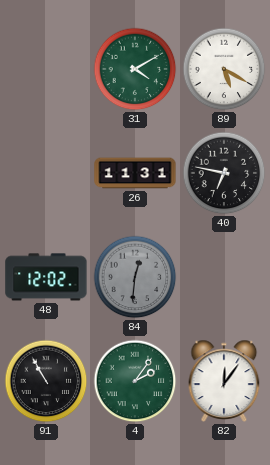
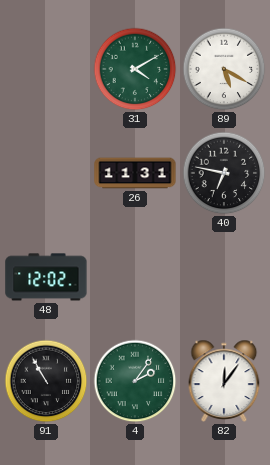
84: 12:31 -> none
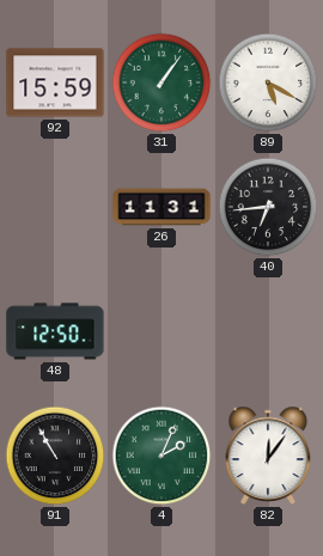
92: none -> 15:59
31: 4:10 -> 1:06
40: 6:47 -> 6:44
48: 12:02 -> 12:50
4: 2:06 -> 2:04
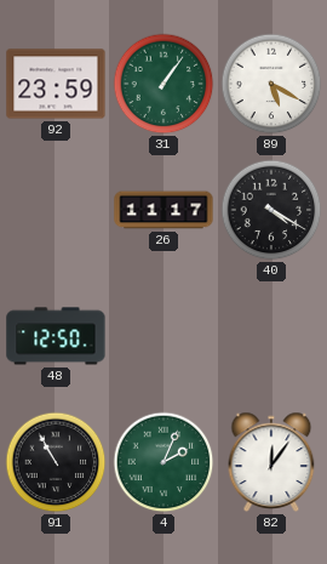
92: 15:59 -> 23:59
26: 11:31 -> 11:17
40: 6:44 -> 4:20
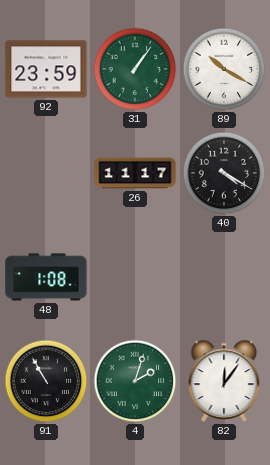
89: 5:20 -> 10:20
48: 12:50 -> 1:08
4: 2:04 -> 2:03
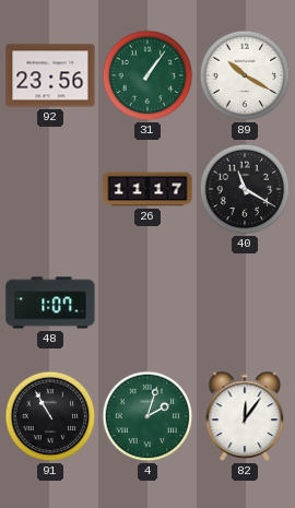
92: 23:59 -> 23:56
40: 4:20 -> 11:20
48: 1:08 -> 1:07
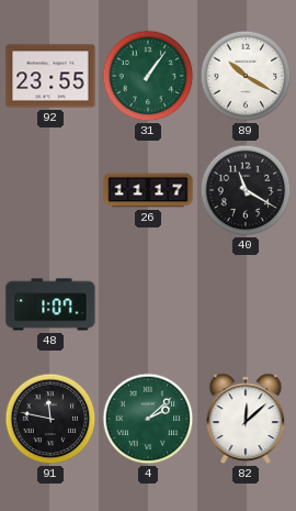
92: 23:56 -> 23:55
91: 10:55 -> 11:47
4: 2:03 -> 2:08
82: 12:06 -> 12:08
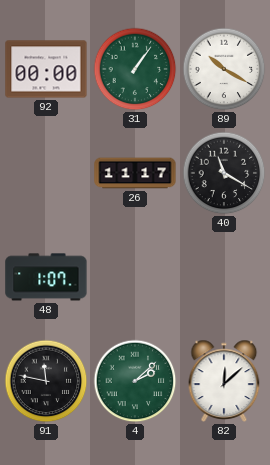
92: 23:55 -> 00:00
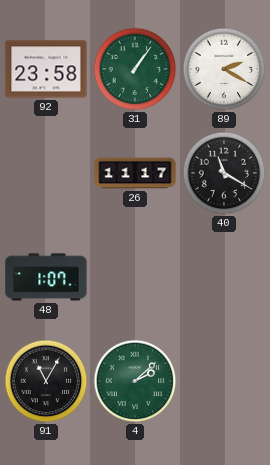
92: 00:00 -> 23:58
89: 10:20 -> 2:20
91: 11:47 -> 11:05
82: 12:08 -> none
